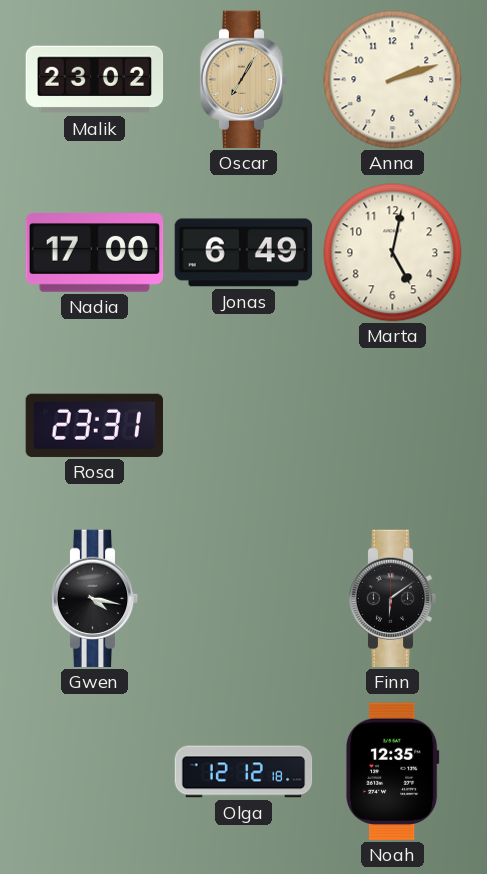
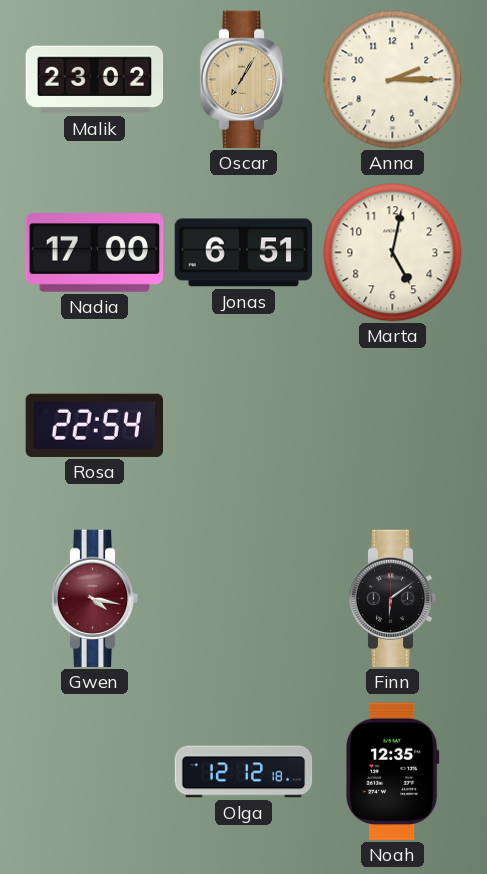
Anna: 2:12 -> 2:15
Jonas: 6:49 -> 6:51
Rosa: 23:31 -> 22:54
Gwen dial: black -> burgundy
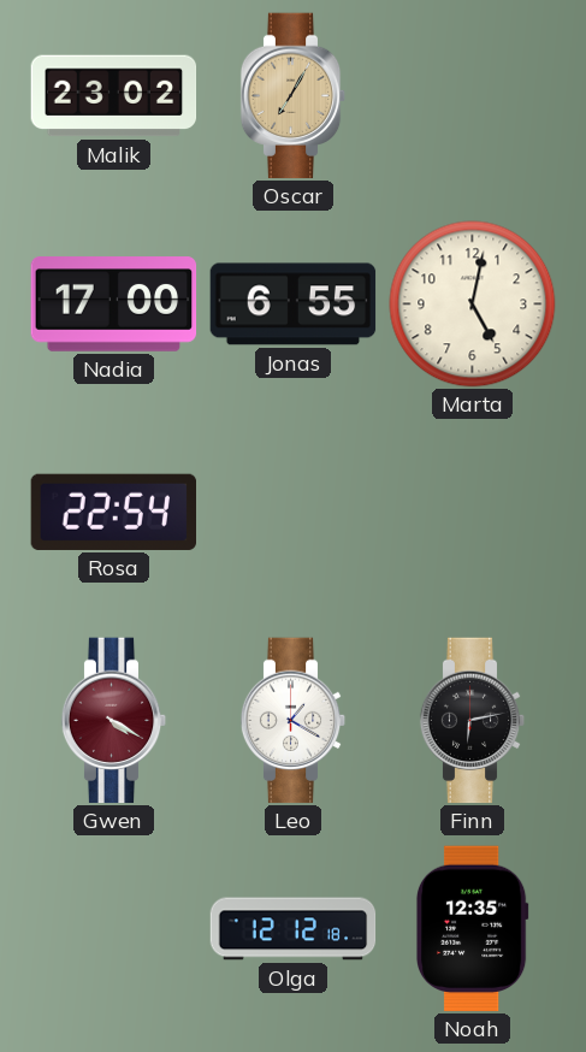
Anna: 2:15 -> none
Jonas: 6:51 -> 6:55
Gwen: 4:17 -> 4:20
Leo: none -> 1:20
Finn: 6:09 -> 6:13
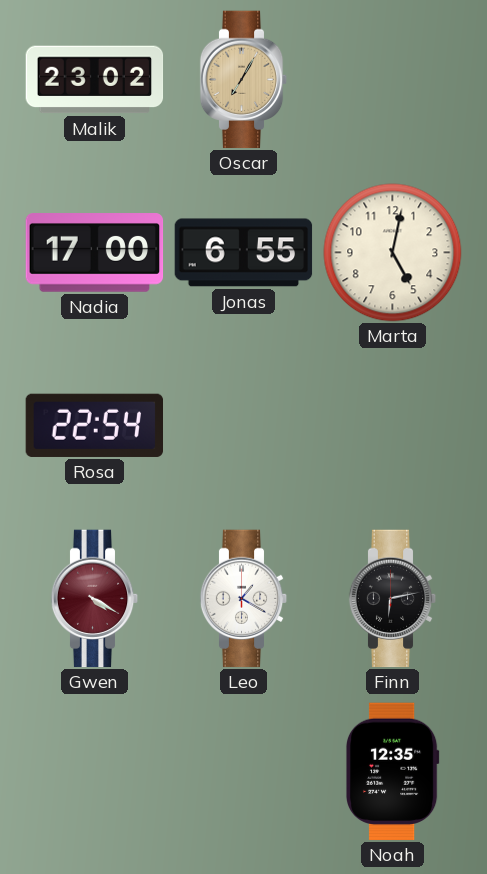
Olga: 12:12 -> none
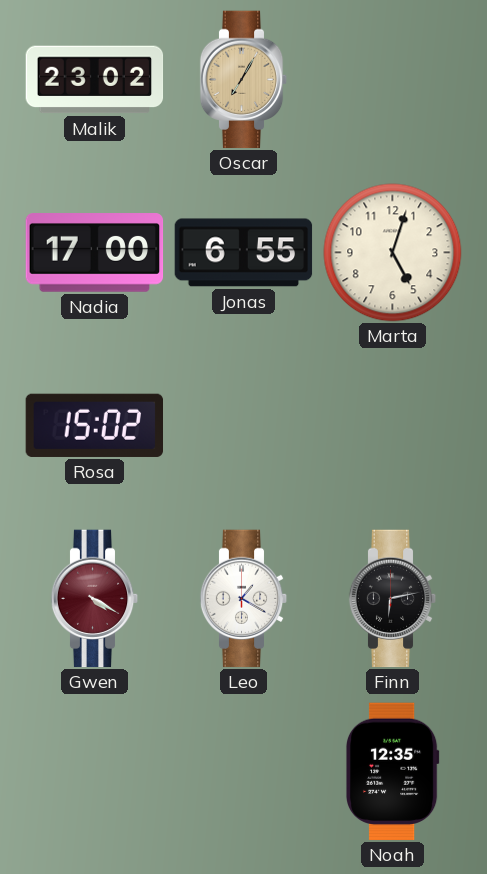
Marta: 5:02 -> 5:03
Rosa: 22:54 -> 15:02
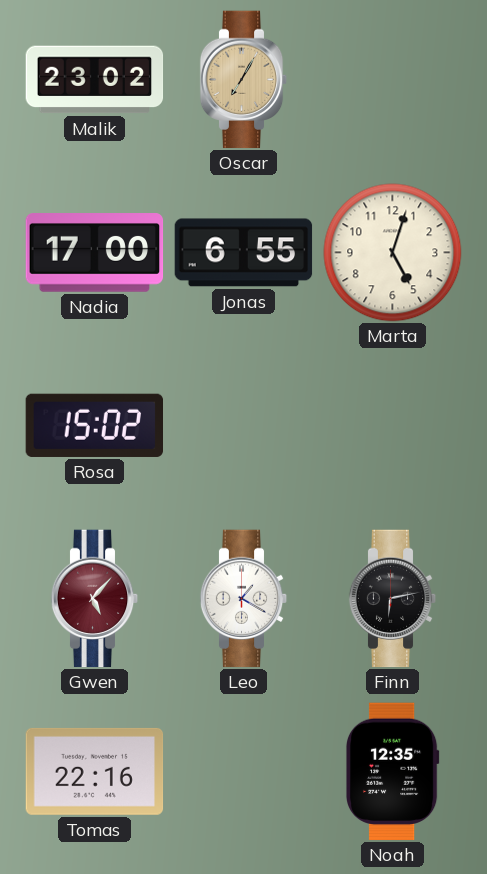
Gwen: 4:20 -> 5:07
Tomas: none -> 22:16
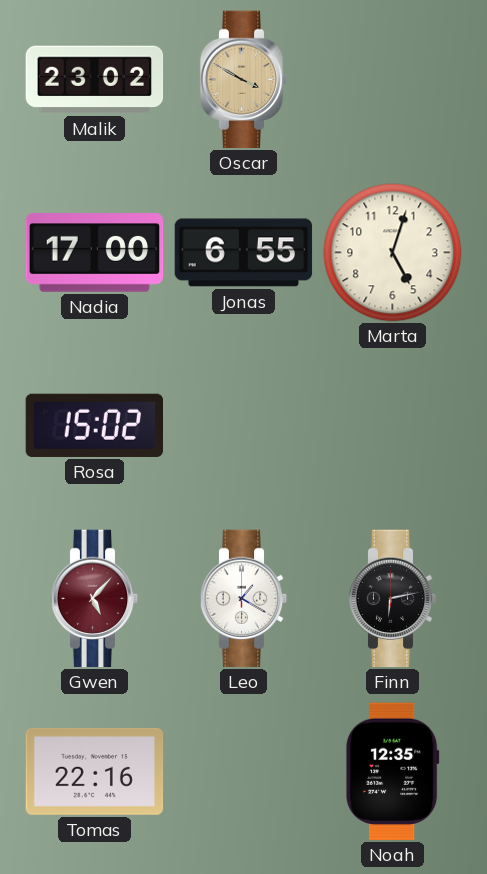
Oscar: 7:05 -> 3:50
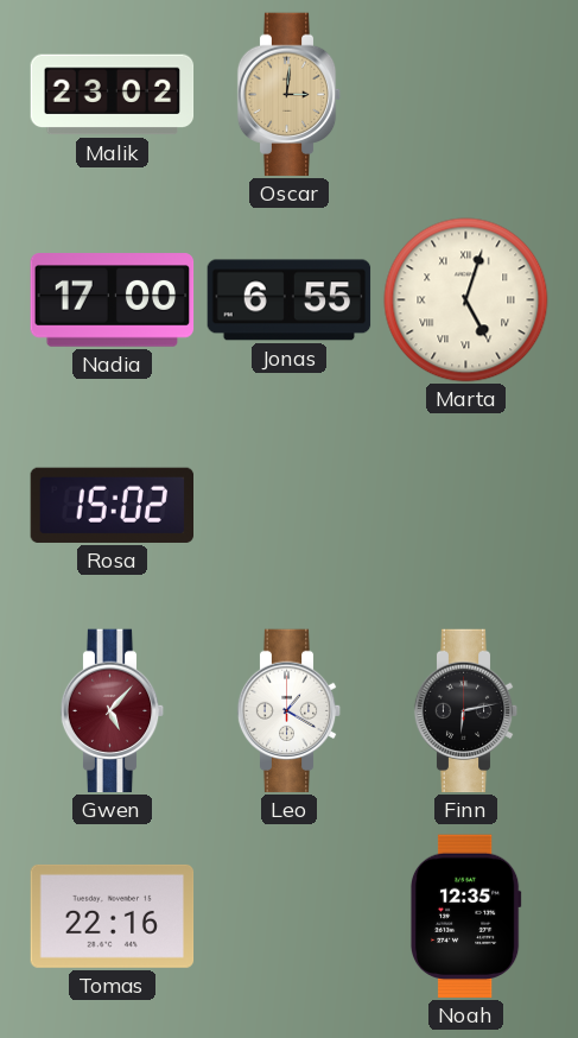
Oscar: 3:50 -> 3:01
Marta numerals: Arabic -> Roman
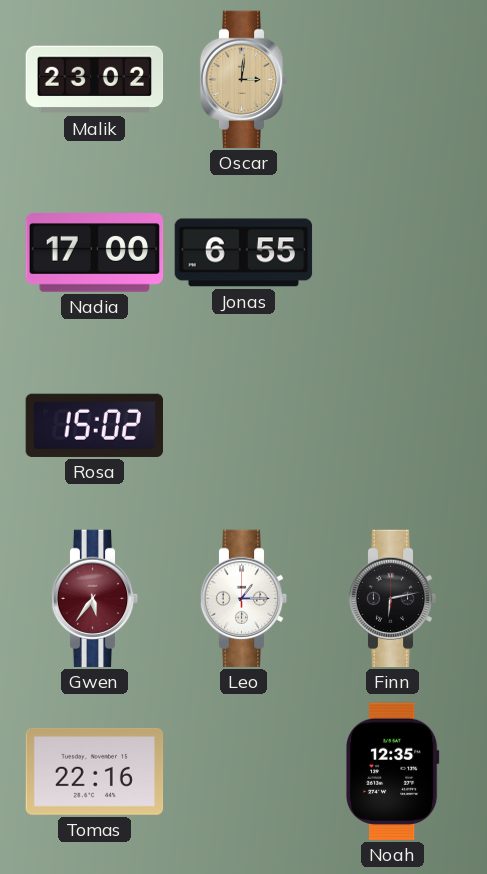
Marta: 5:03 -> none
Gwen: 5:07 -> 5:36
Leo: 1:20 -> 1:15
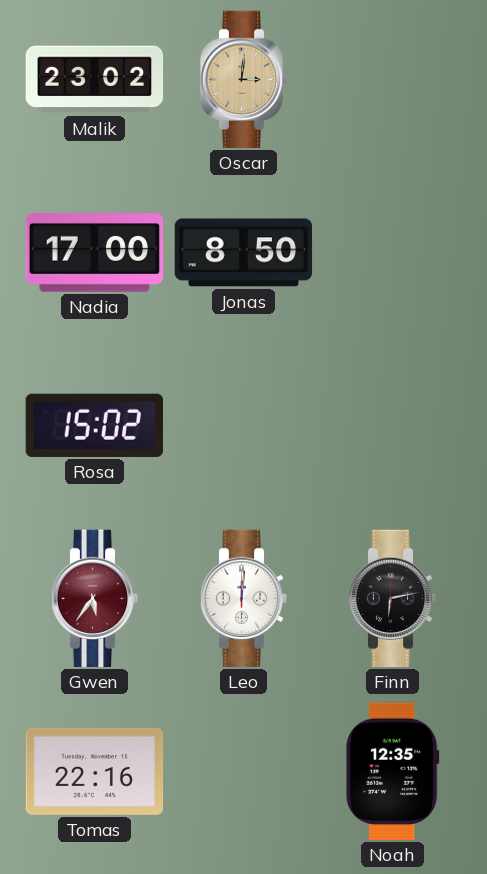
Jonas: 6:55 -> 8:50
Leo: 1:15 -> 12:01
